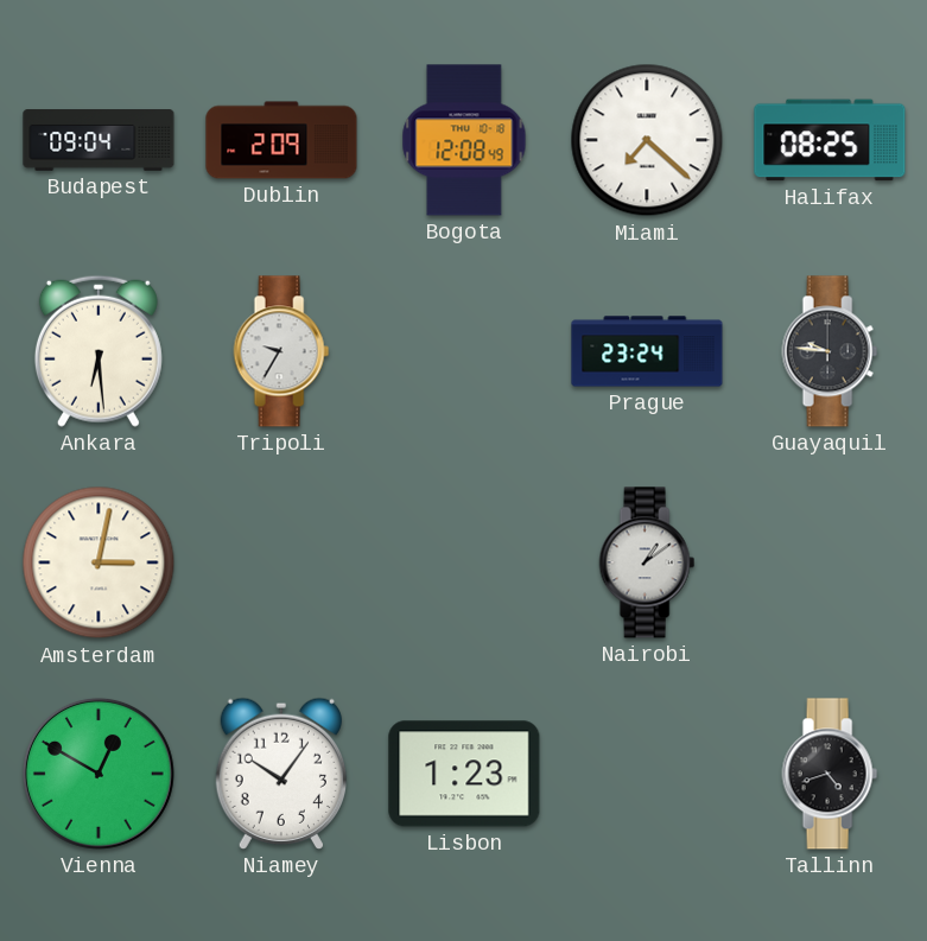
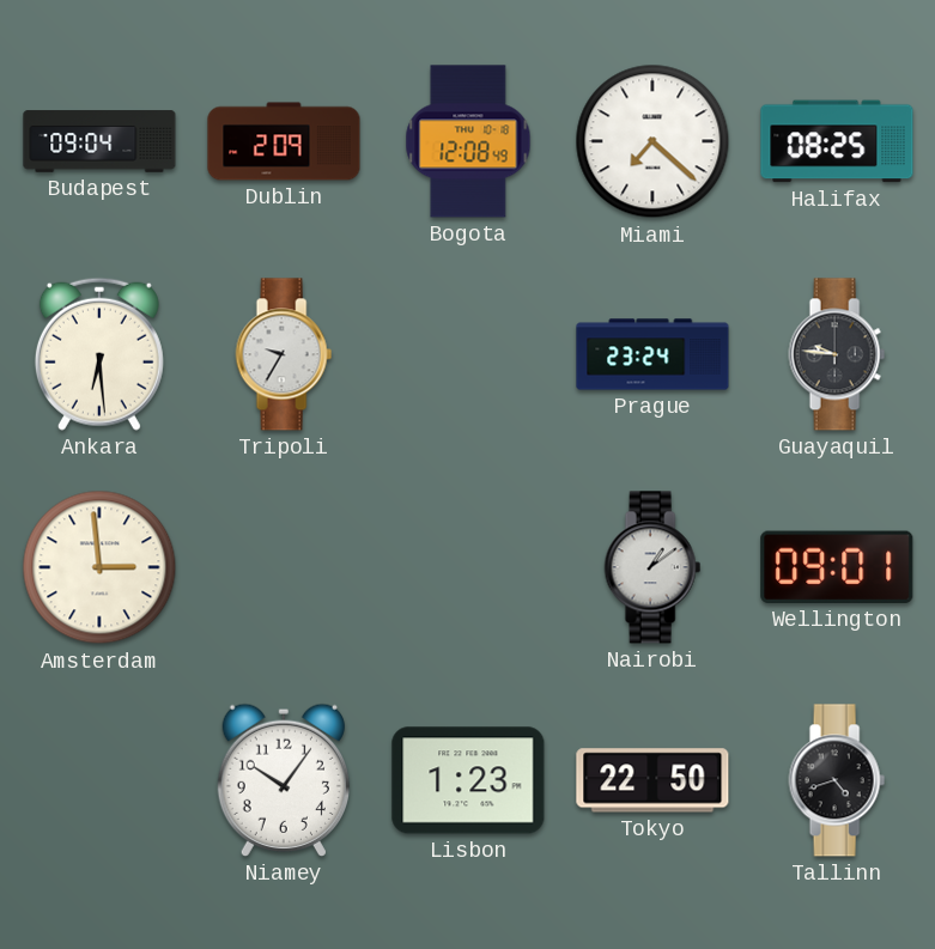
Amsterdam: 3:02 -> 2:59
Wellington: none -> 09:01
Vienna: 12:50 -> none
Tokyo: none -> 22:50
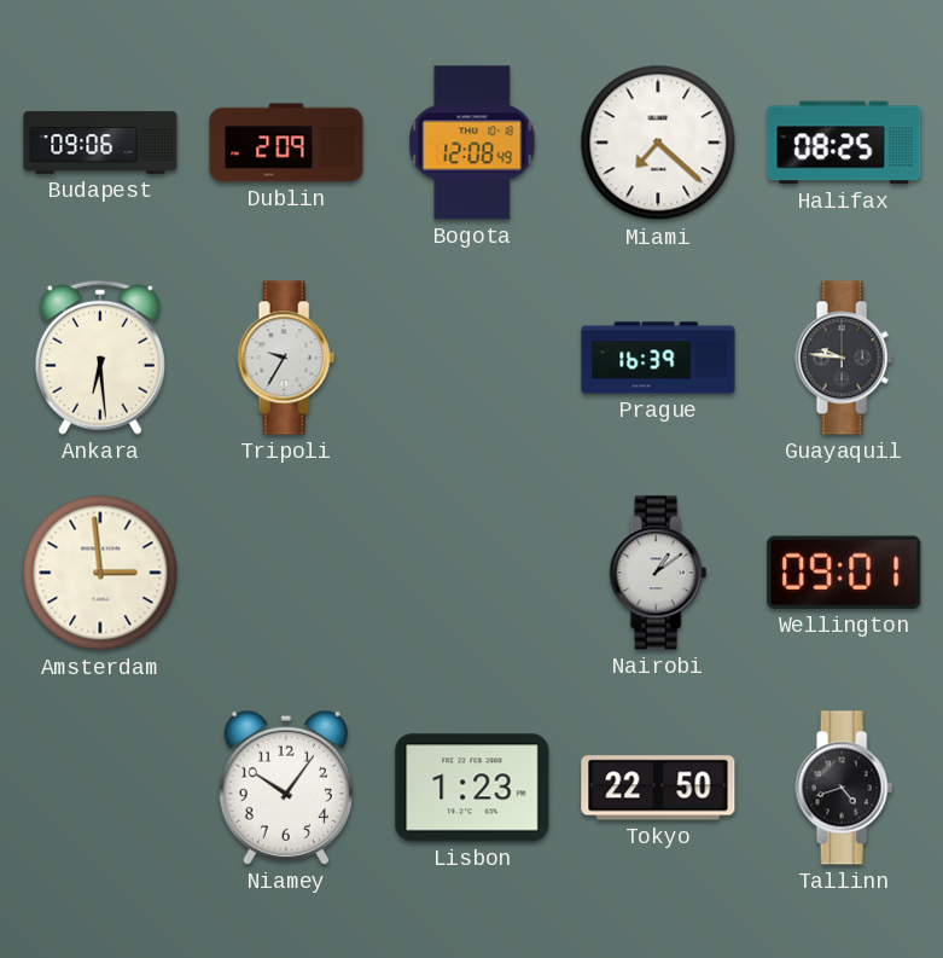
Budapest: 09:04 -> 09:06
Prague: 23:24 -> 16:39
